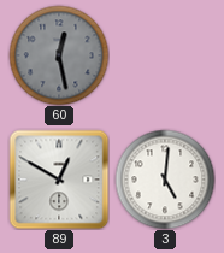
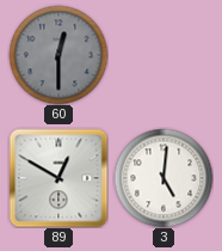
60: 12:28 -> 12:30
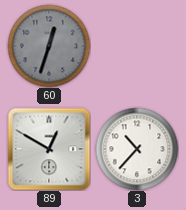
60: 12:30 -> 12:33
3: 5:01 -> 10:37
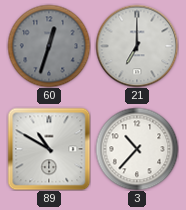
21: none -> 7:00
89: 12:50 -> 10:50
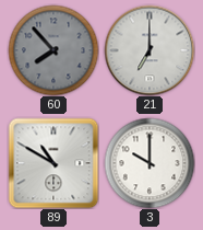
60: 12:33 -> 7:53
3: 10:37 -> 10:00
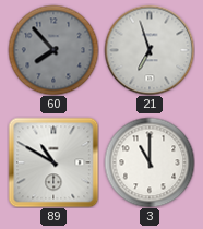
21: 7:00 -> 6:57
3: 10:00 -> 11:00
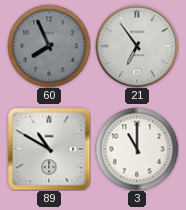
60: 7:53 -> 7:56
21: 6:57 -> 6:54
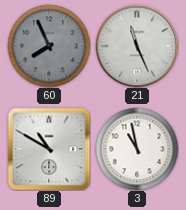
21: 6:54 -> 11:26
3: 11:00 -> 10:58
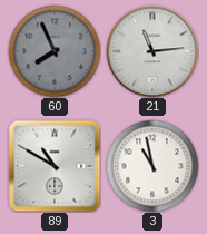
21: 11:26 -> 11:14
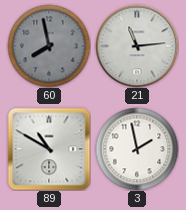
60: 7:56 -> 7:58
3: 10:58 -> 1:58
